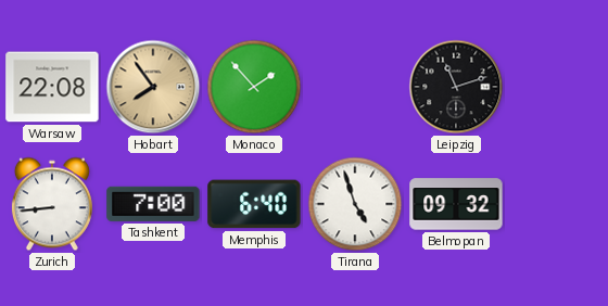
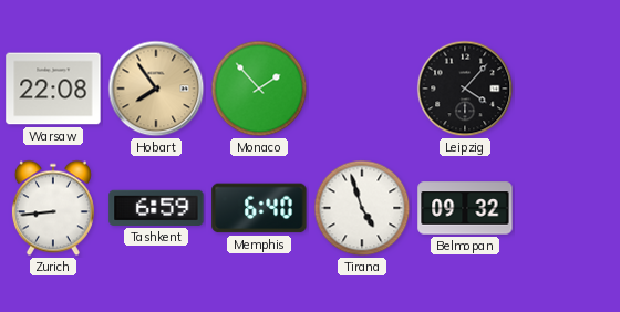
Leipzig: 11:12 -> 4:07
Tashkent: 7:00 -> 6:59
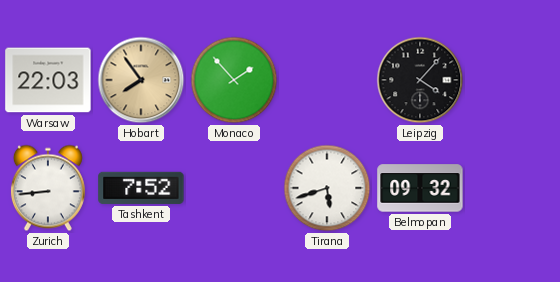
Warsaw: 22:08 -> 22:03
Tashkent: 6:59 -> 7:52
Memphis: 6:40 -> none
Tirana: 4:57 -> 5:42
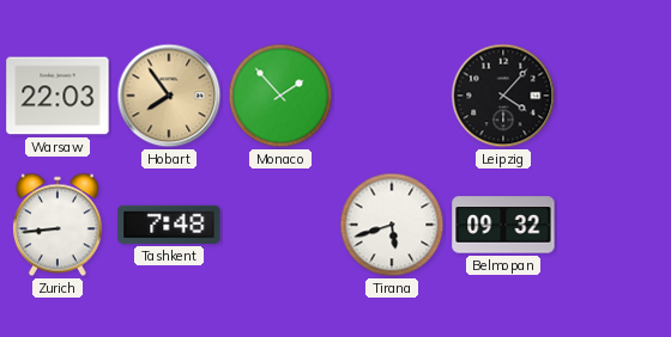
Tashkent: 7:52 -> 7:48
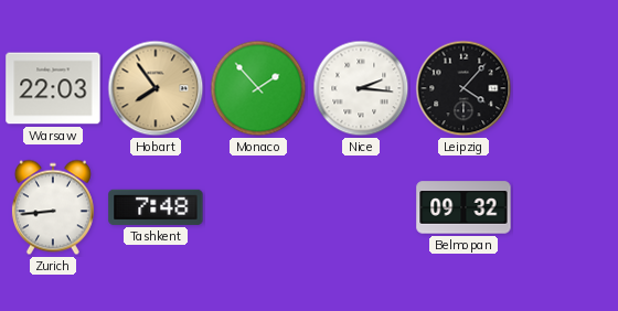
Nice: none -> 2:16
Tirana: 5:42 -> none
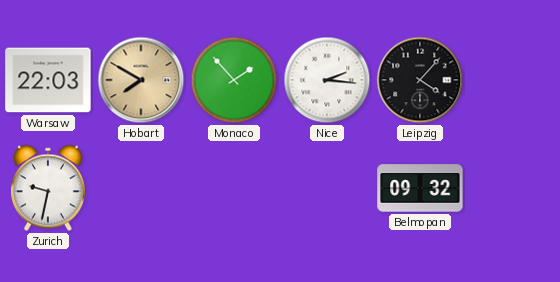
Hobart: 7:54 -> 7:50
Zurich: 8:44 -> 9:32
Tashkent: 7:48 -> none
